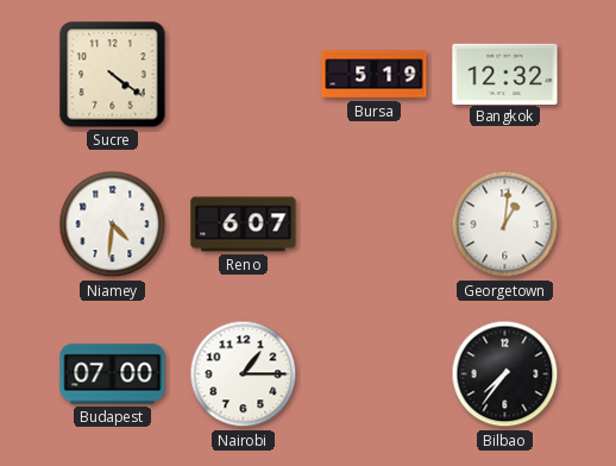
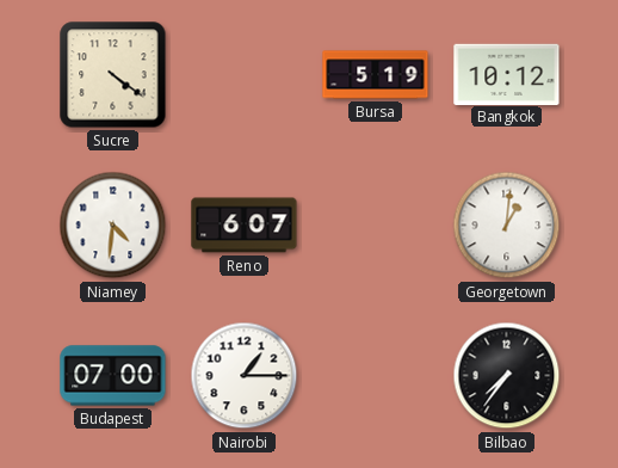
Bangkok: 12:32 -> 10:12
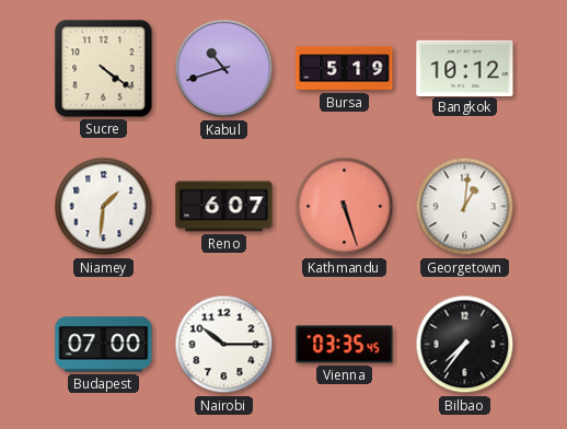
Kabul: none -> 10:42
Niamey: 4:31 -> 1:31
Kathmandu: none -> 5:27
Nairobi: 1:15 -> 10:15
Vienna: none -> 03:35
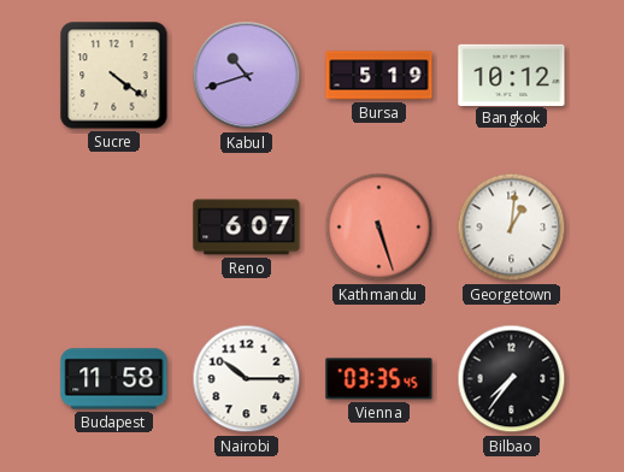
Niamey: 1:31 -> none
Budapest: 07:00 -> 11:58
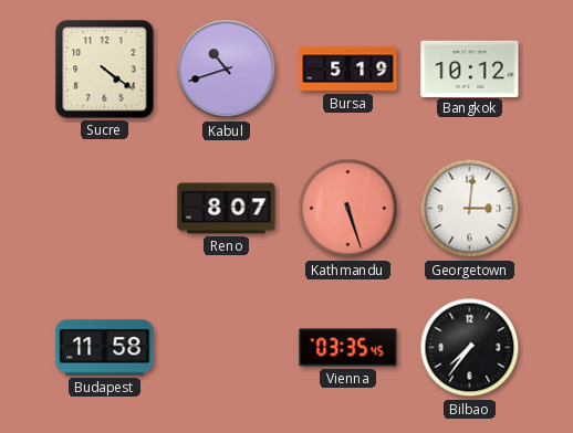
Reno: 6:07 -> 8:07
Georgetown: 1:01 -> 3:01
Nairobi: 10:15 -> none
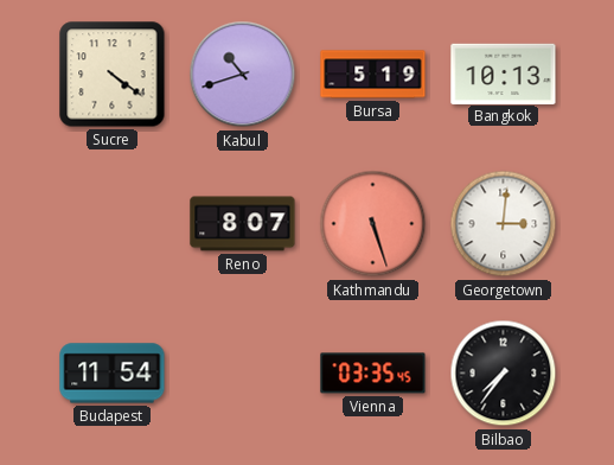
Bangkok: 10:12 -> 10:13
Budapest: 11:58 -> 11:54
